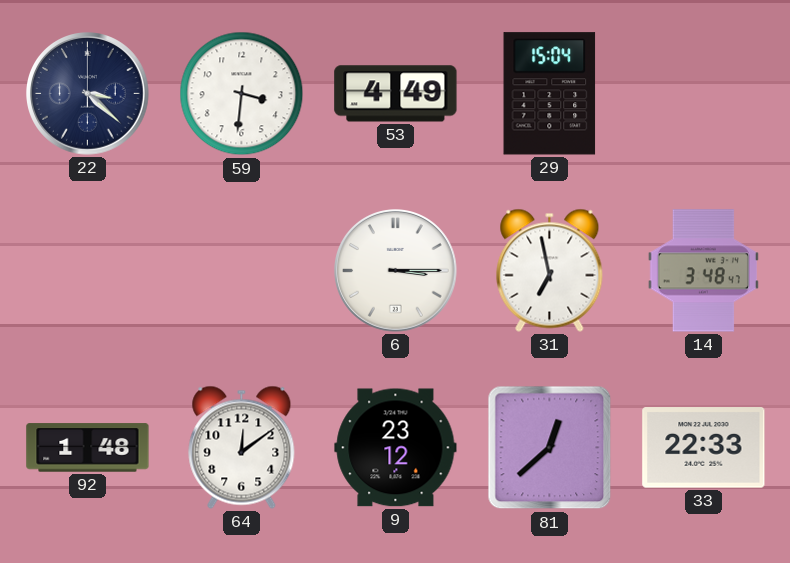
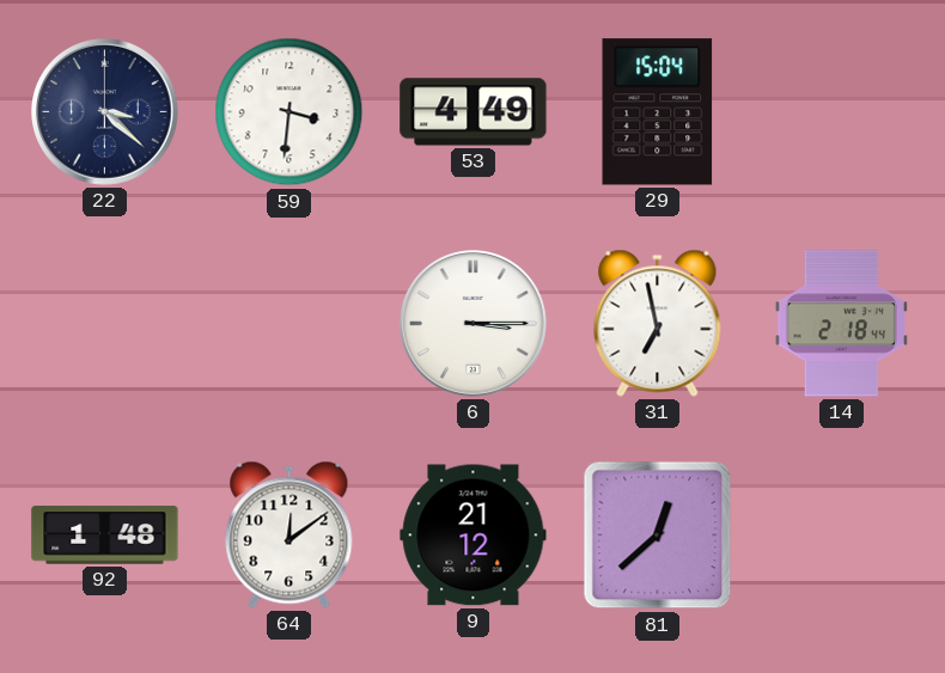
14: 3:48 -> 2:18
9: 23:12 -> 21:12
33: 22:33 -> none
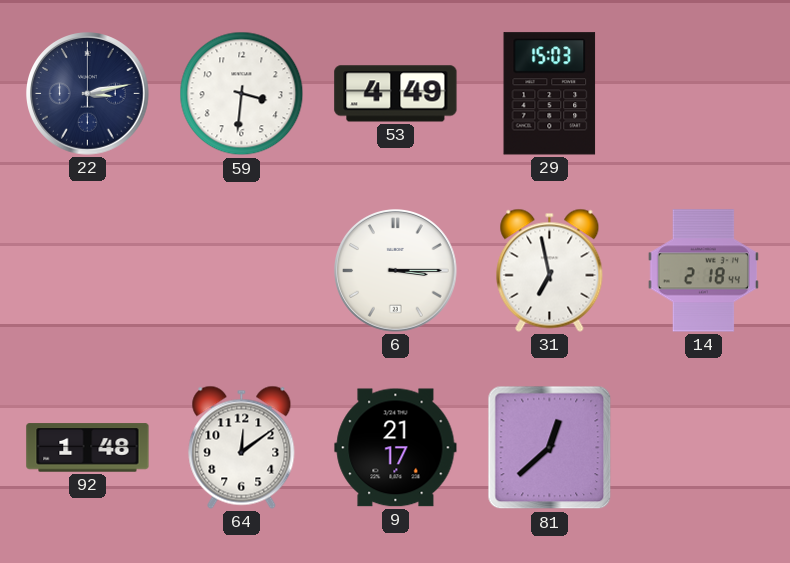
22: 3:22 -> 3:13
29: 15:04 -> 15:03
9: 21:12 -> 21:17
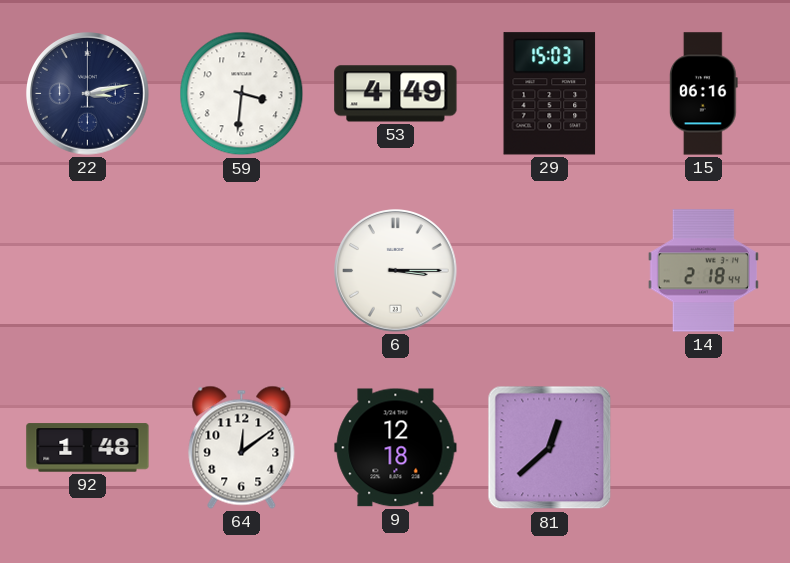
15: none -> 06:16
31: 6:58 -> none
9: 21:17 -> 12:18
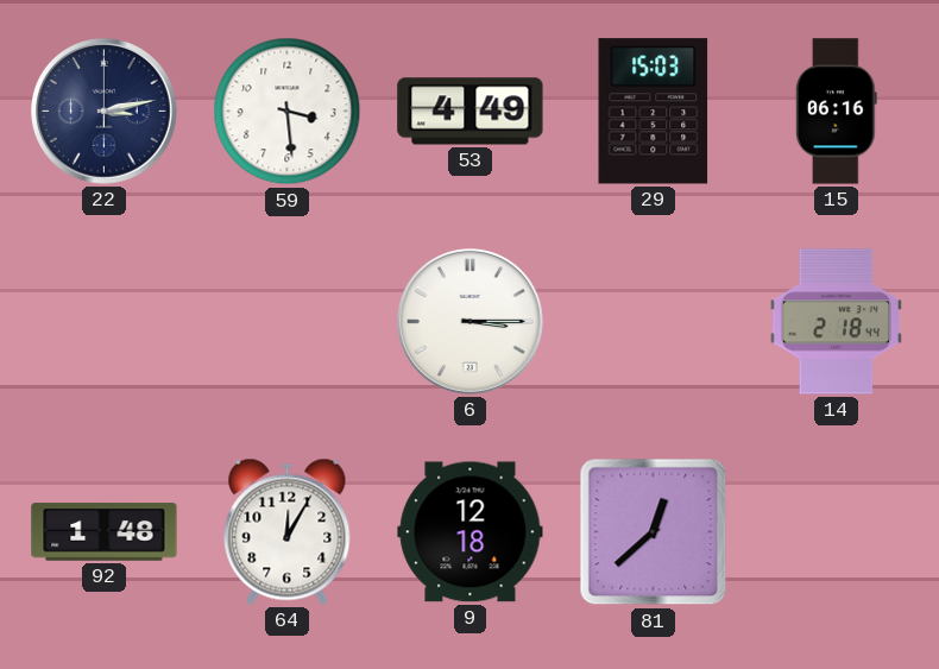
59: 3:31 -> 3:29
64: 12:09 -> 12:05
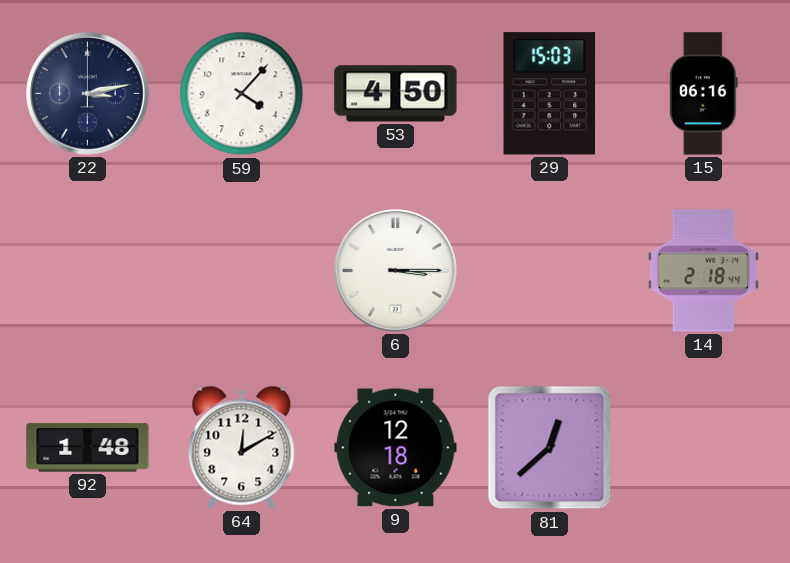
59: 3:29 -> 4:07
53: 4:49 -> 4:50
64: 12:05 -> 12:10
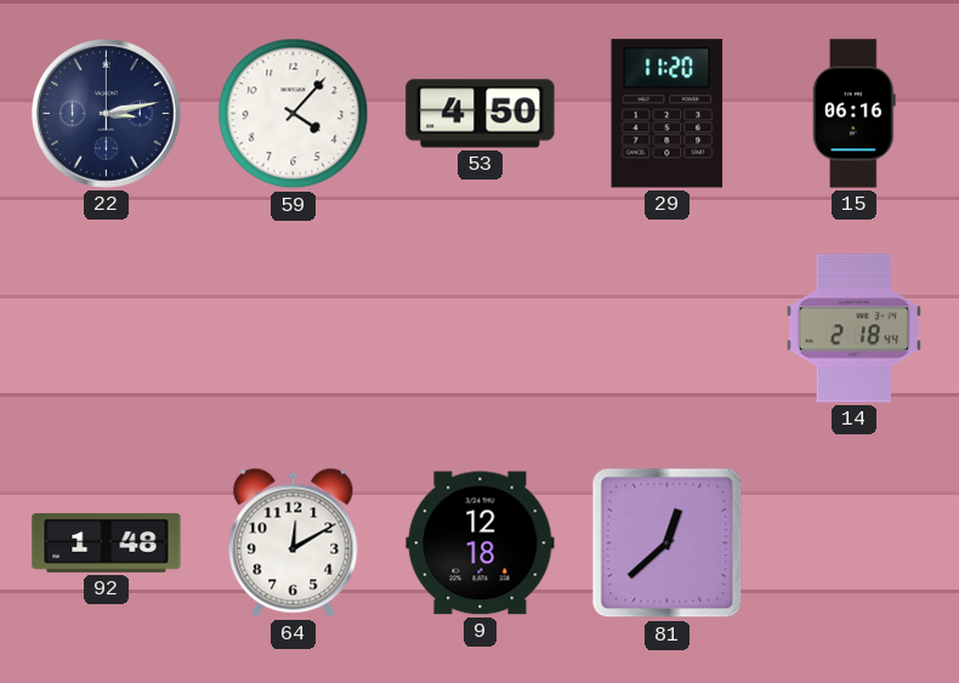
29: 15:03 -> 11:20
6: 3:15 -> none
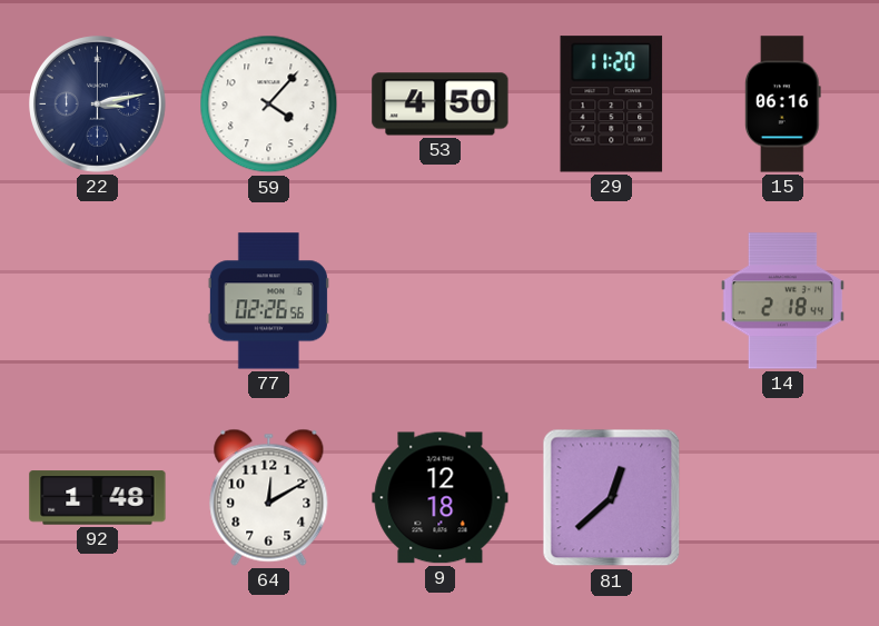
77: none -> 02:26
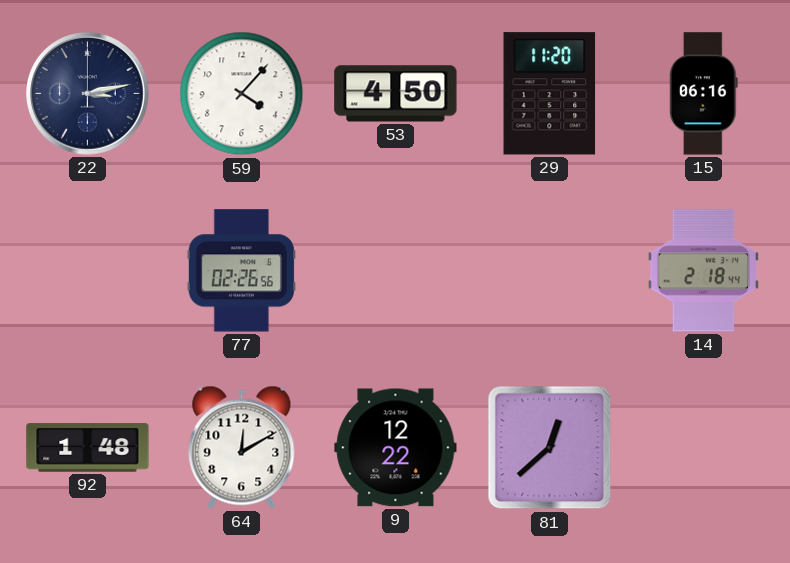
9: 12:18 -> 12:22
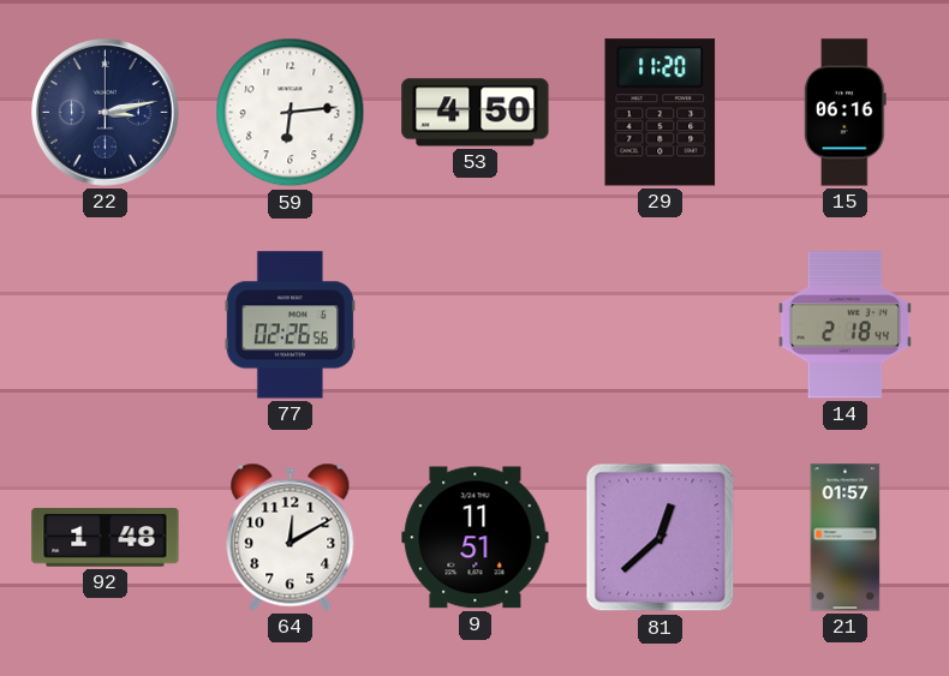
59: 4:07 -> 6:14
9: 12:22 -> 11:51
21: none -> 01:57
